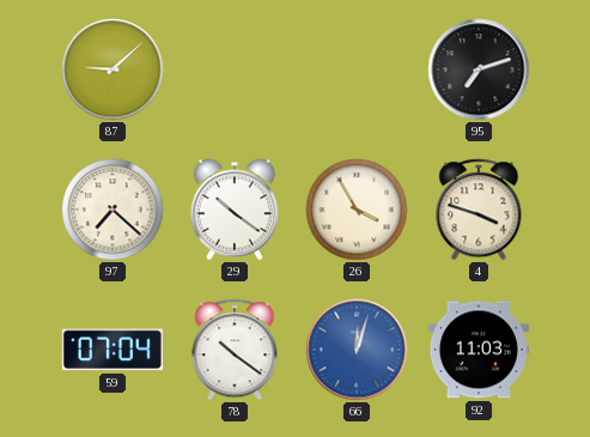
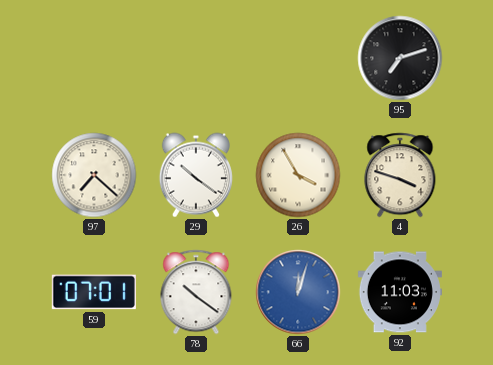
87: 9:08 -> none
59: 07:04 -> 07:01
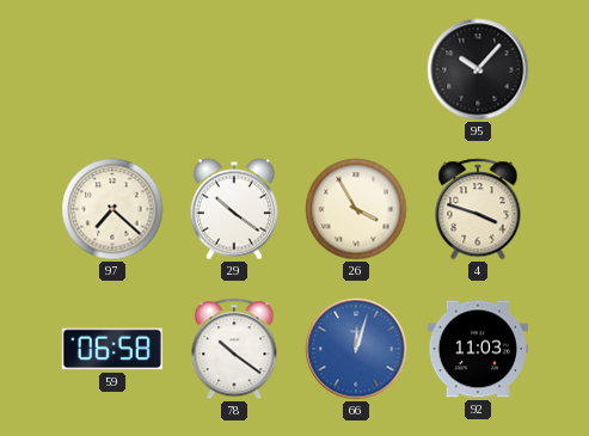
95: 7:12 -> 10:07
59: 07:01 -> 06:58
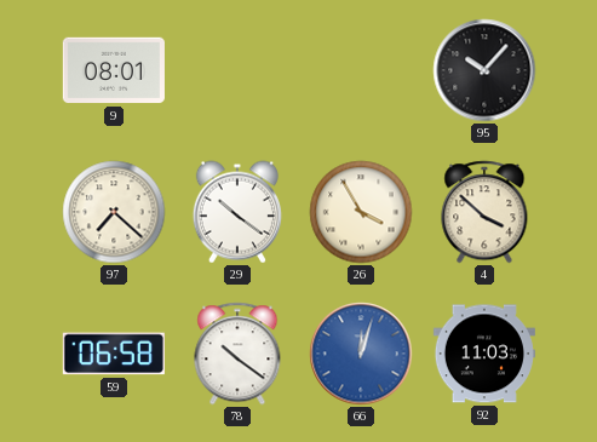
9: none -> 08:01
4: 3:48 -> 3:52
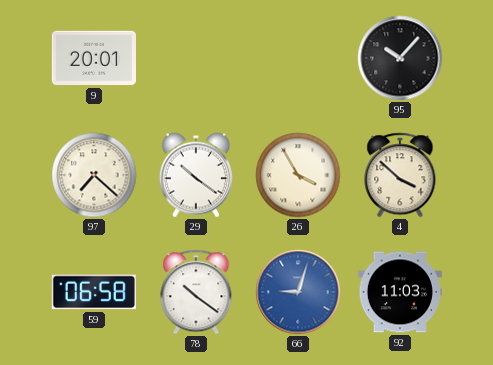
9: 08:01 -> 20:01
66: 12:03 -> 9:03
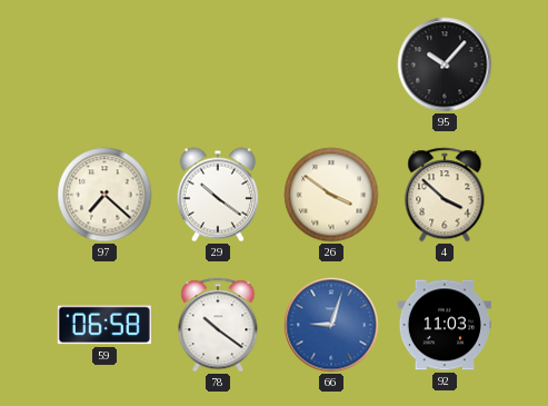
9: 20:01 -> none
26: 3:55 -> 3:51
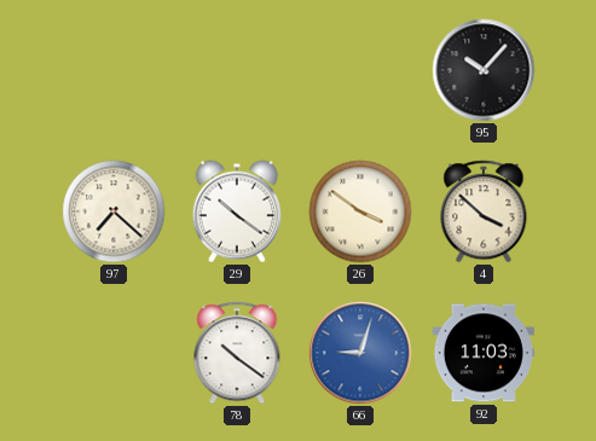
59: 06:58 -> none
